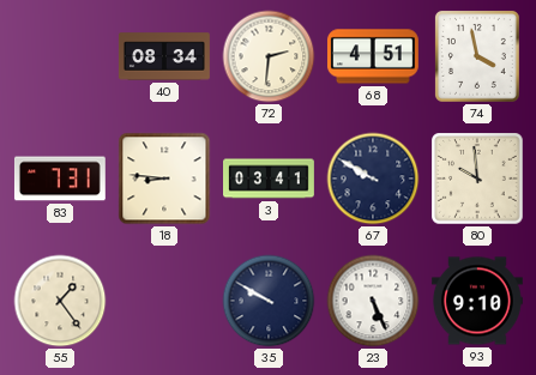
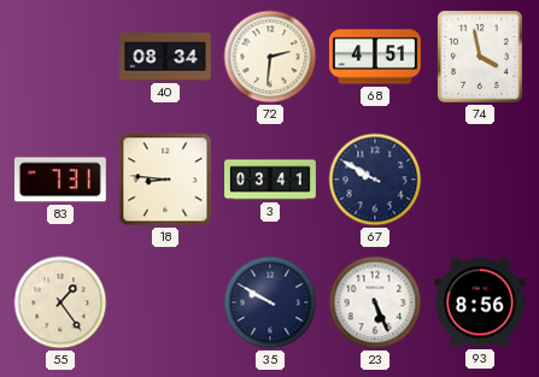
80: 9:59 -> none
93: 9:10 -> 8:56
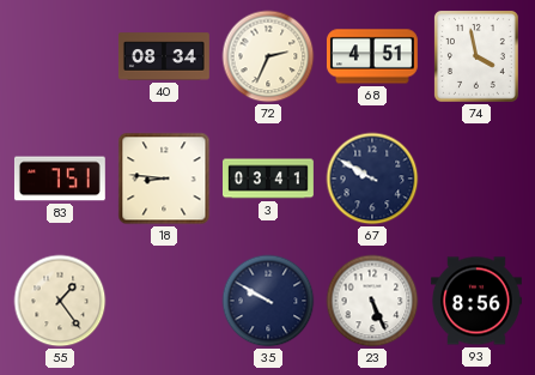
72: 2:31 -> 2:34
83: 7:31 -> 7:51
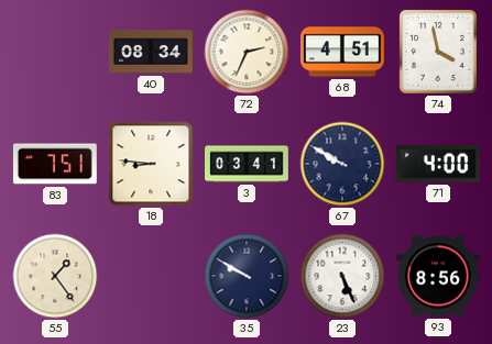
71: none -> 4:00
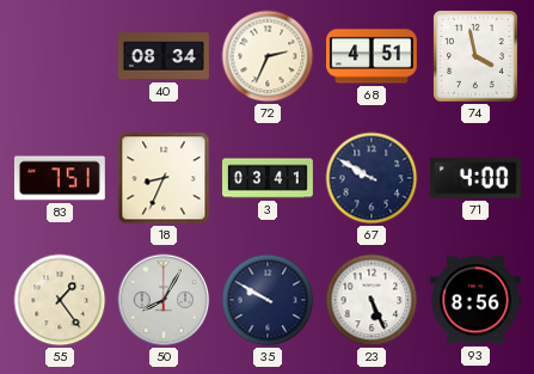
18: 8:46 -> 8:34
50: none -> 8:05
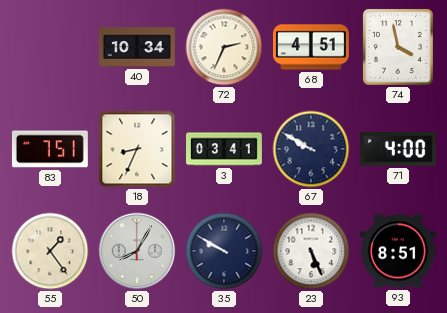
40: 08:34 -> 10:34
93: 8:56 -> 8:51
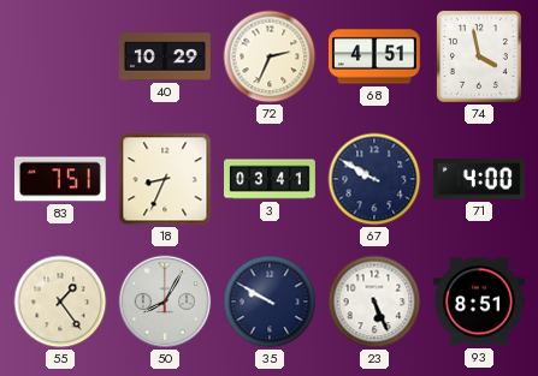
40: 10:34 -> 10:29
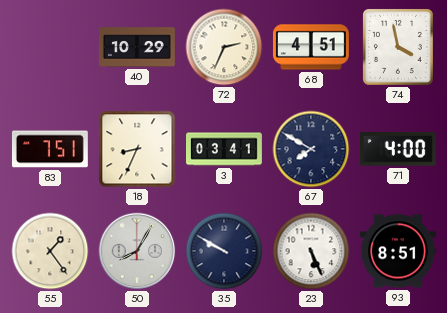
67: 9:50 -> 7:50
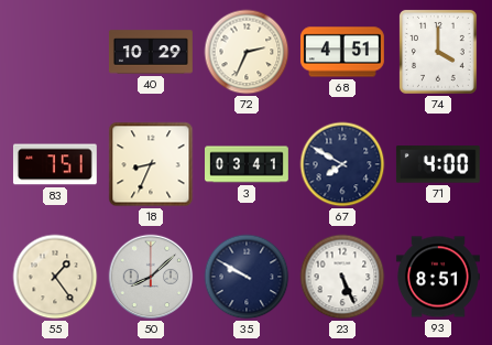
74: 3:58 -> 4:00
50: 8:05 -> 8:08
